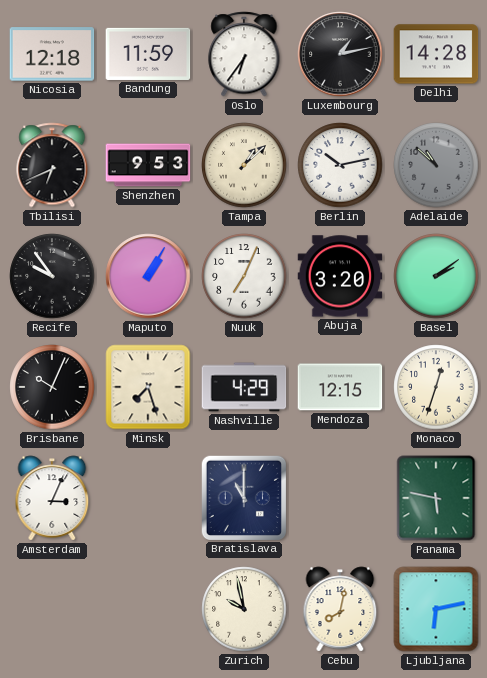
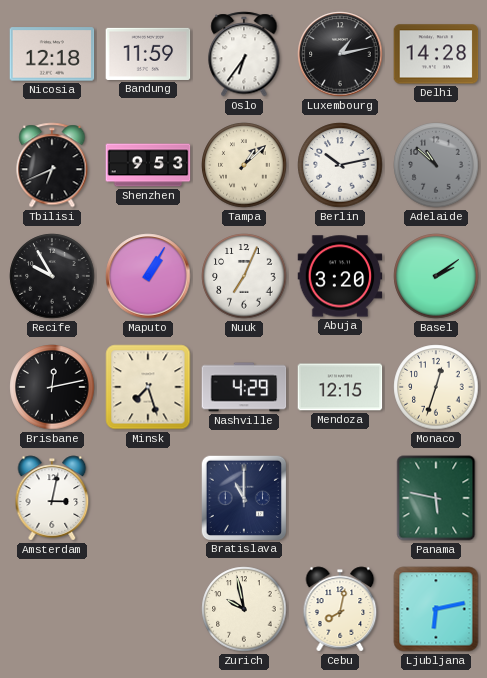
Recife: 9:54 -> 9:55
Brisbane: 10:04 -> 12:13
Amsterdam: 3:04 -> 3:02
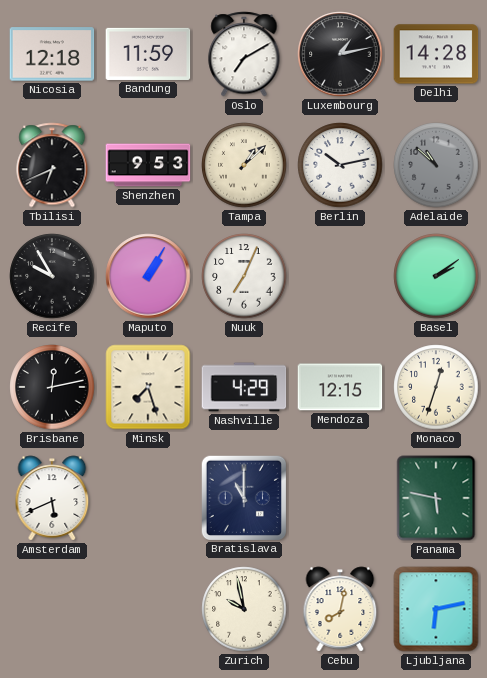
Oslo: 6:36 -> 7:10
Abuja: 3:20 -> none
Amsterdam: 3:02 -> 5:41
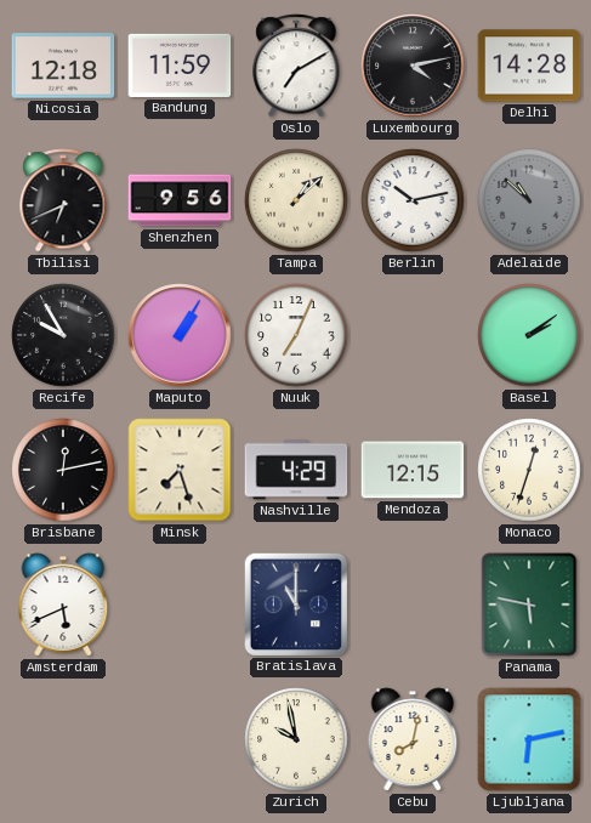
Luxembourg: 1:13 -> 4:13
Shenzhen: 9:53 -> 9:56
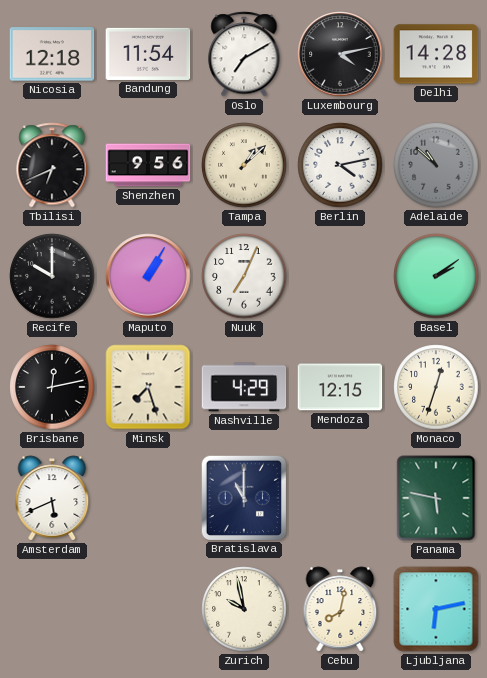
Bandung: 11:59 -> 11:54
Berlin: 10:13 -> 4:13
Recife: 9:55 -> 10:00
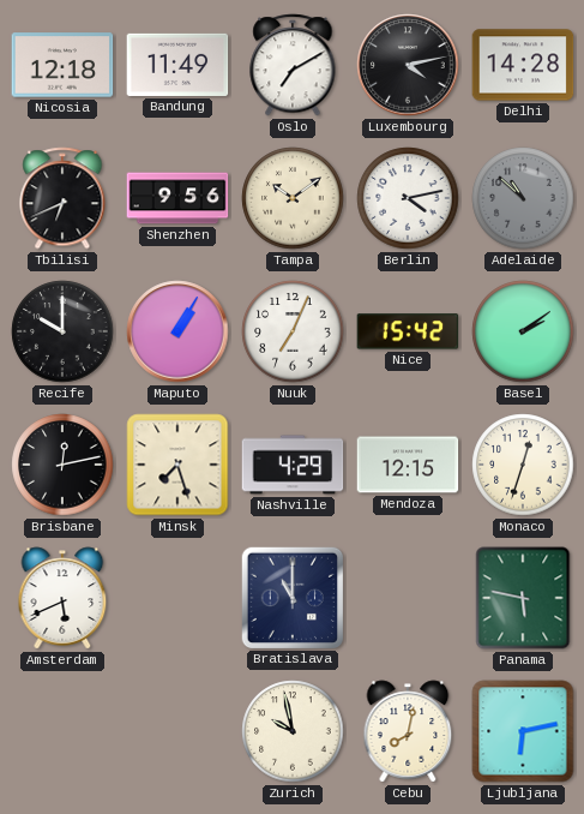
Bandung: 11:54 -> 11:49
Tampa: 1:08 -> 10:09
Nice: none -> 15:42
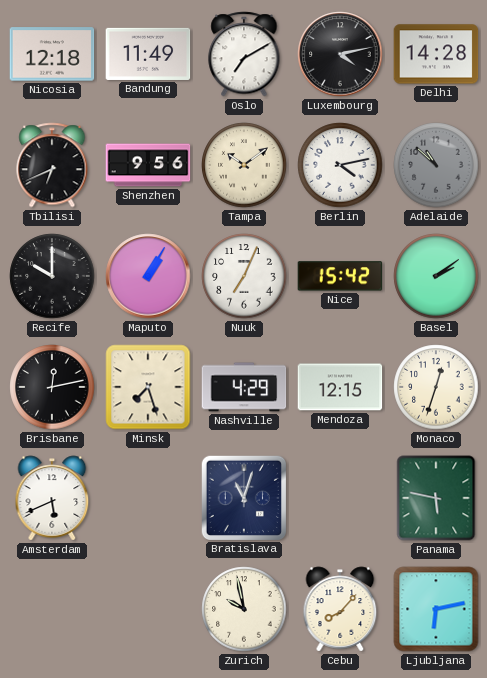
Bratislava: 11:00 -> 11:03
Cebu: 8:02 -> 8:07
